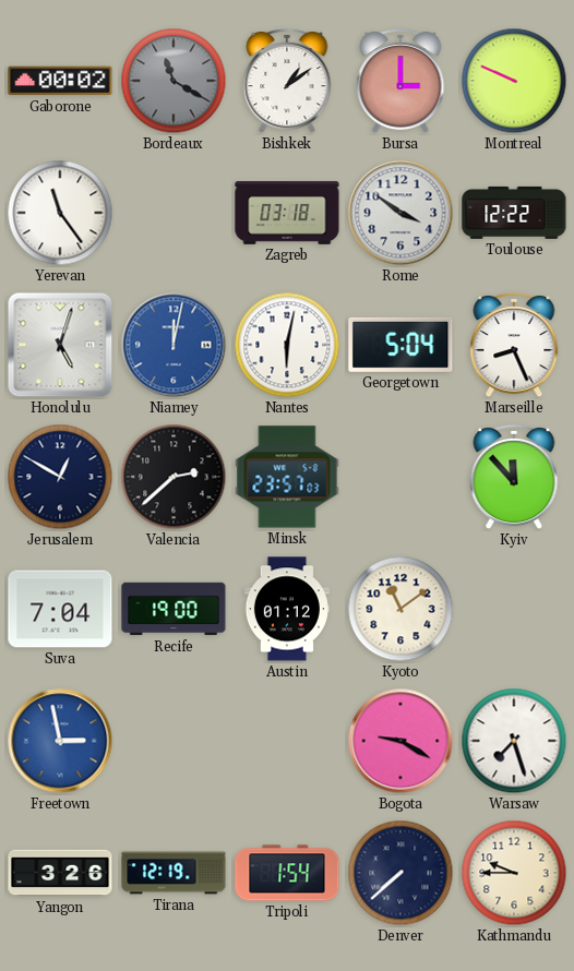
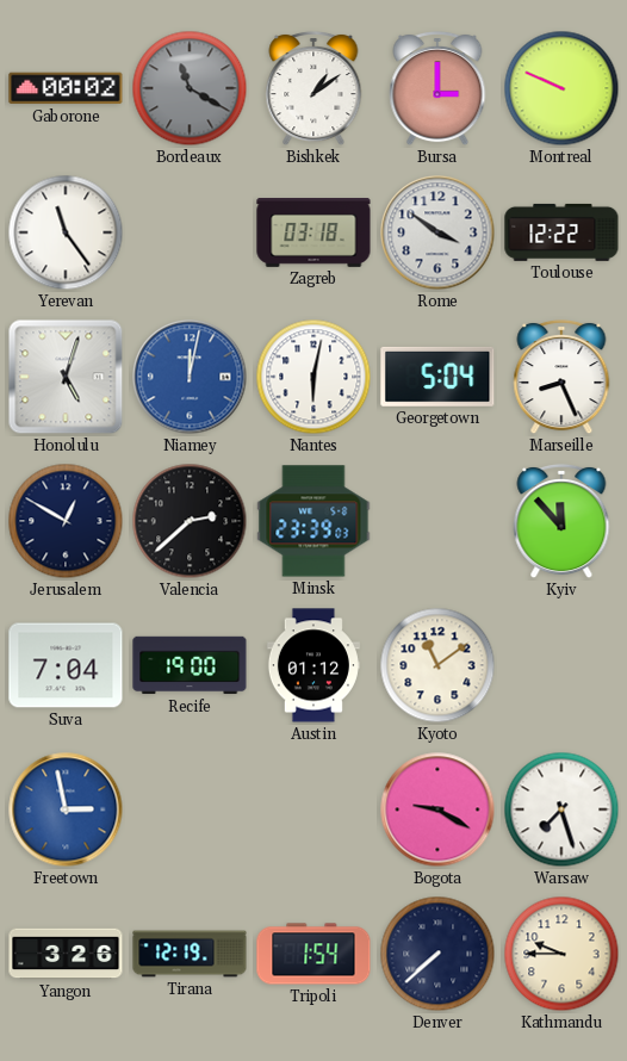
Minsk: 23:57 -> 23:39
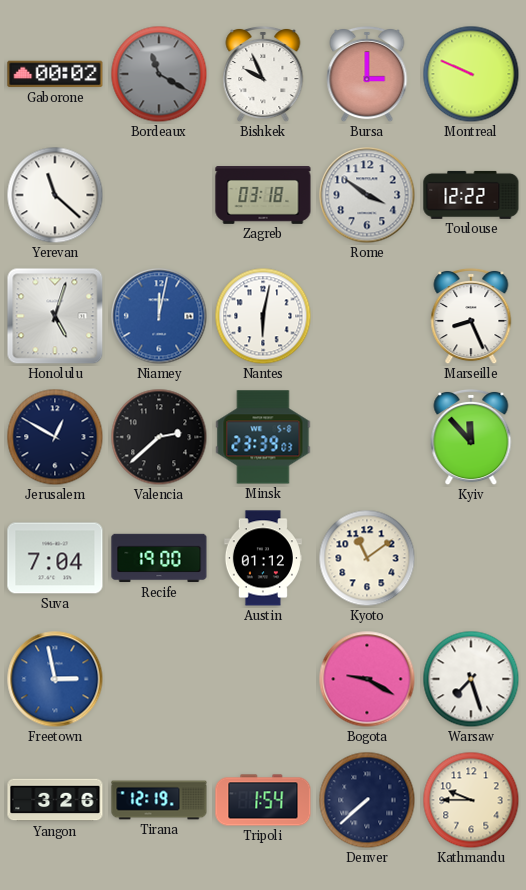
Bishkek: 1:09 -> 9:56
Yerevan: 11:24 -> 11:22
Georgetown: 5:04 -> none
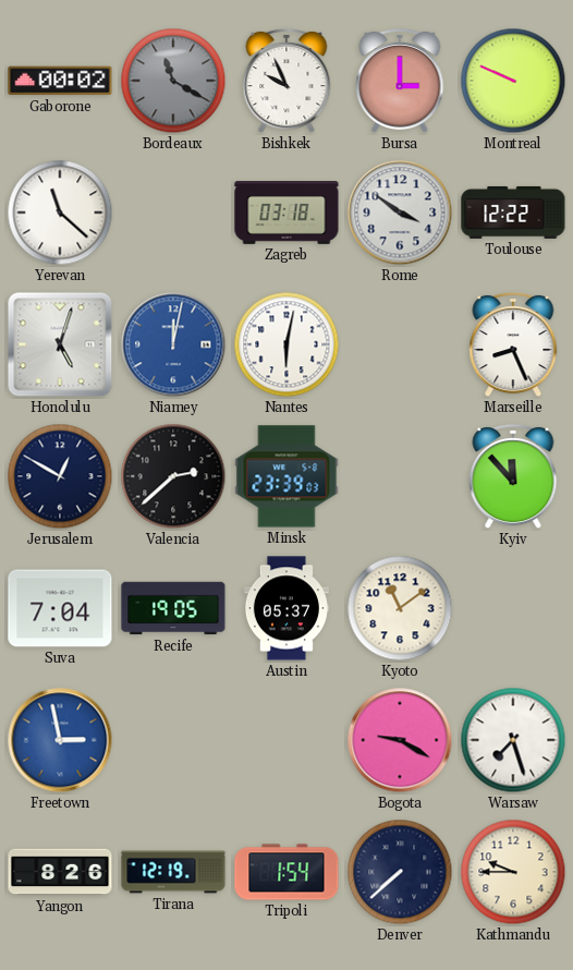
Recife: 19:00 -> 19:05
Austin: 01:12 -> 05:37
Yangon: 3:26 -> 8:26
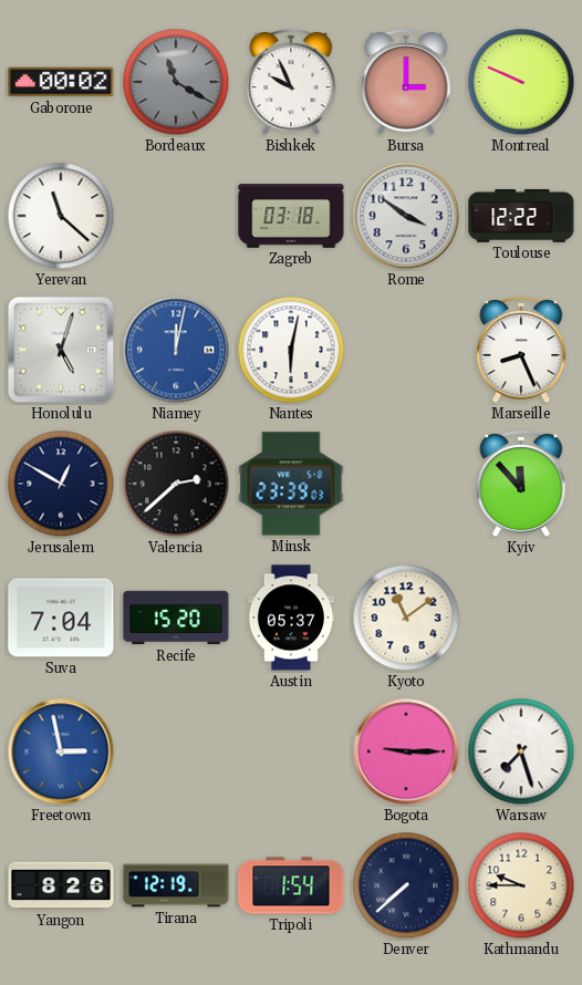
Recife: 19:05 -> 15:20
Bogota: 9:20 -> 9:15
